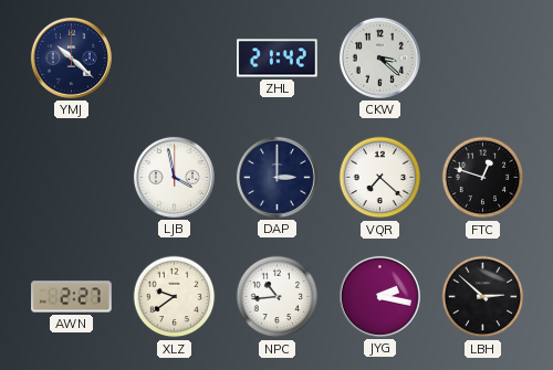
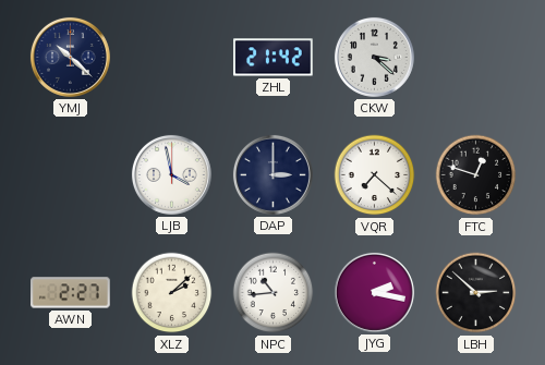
XLZ: 9:39 -> 2:08
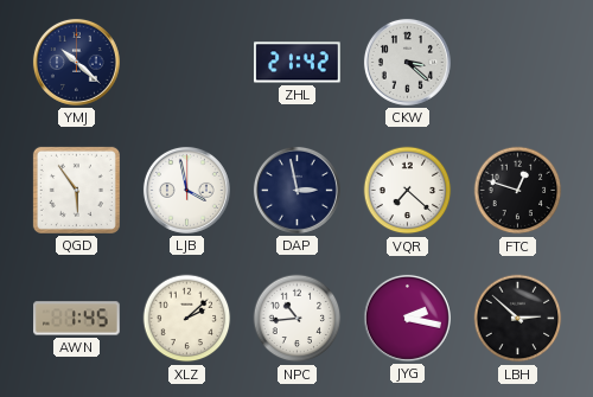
QGD: none -> 5:54
DAP: 3:00 -> 2:58
AWN: 2:27 -> 1:45
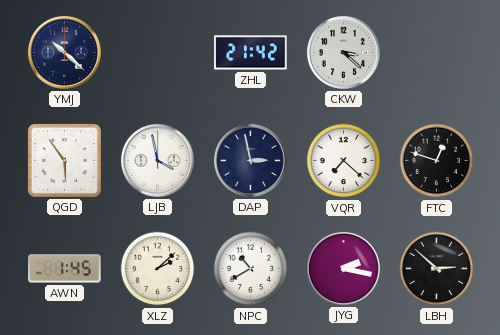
NPC: 10:44 -> 10:40
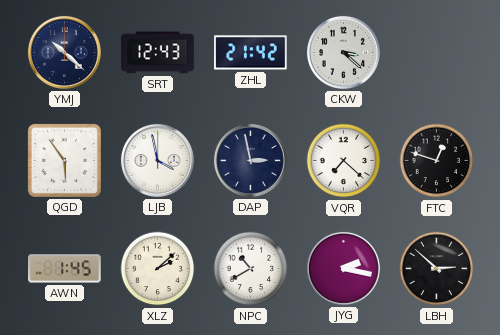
SRT: none -> 12:43
